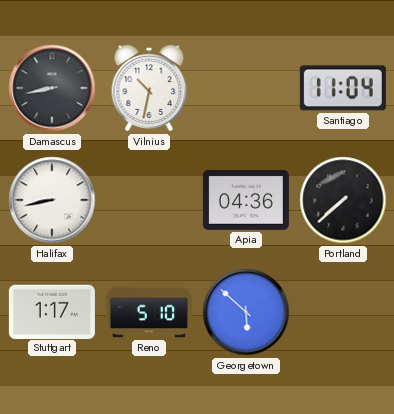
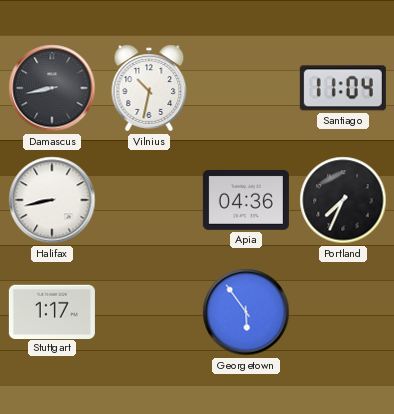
Portland: 7:38 -> 7:34
Reno: 5:10 -> none
Georgetown: 5:52 -> 5:54
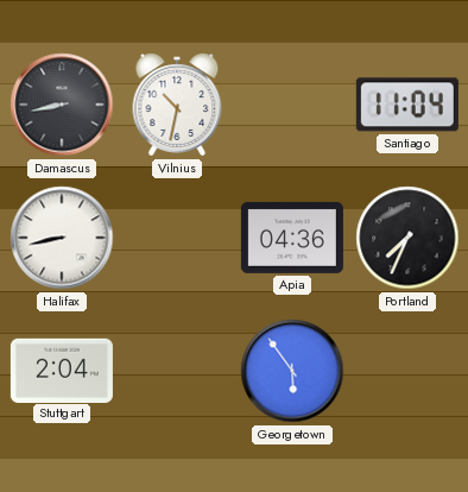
Stuttgart: 1:17 -> 2:04
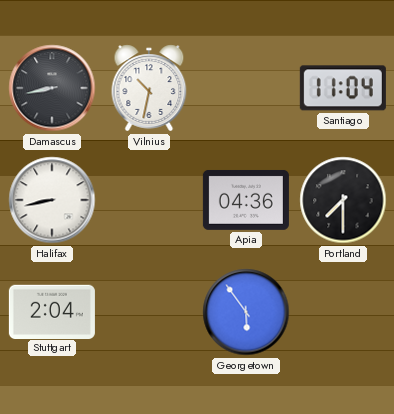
Portland: 7:34 -> 7:30
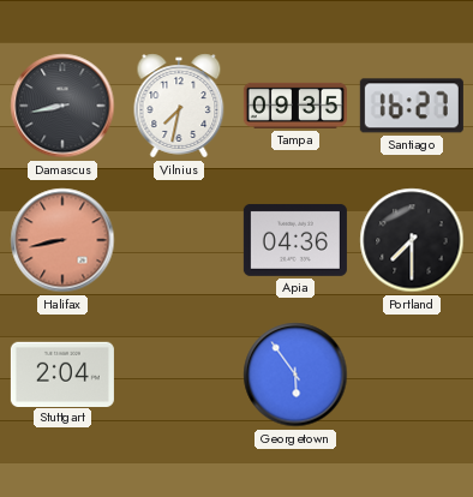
Vilnius: 10:32 -> 7:32
Tampa: none -> 09:35
Santiago: 11:04 -> 16:27
Halifax dial: white -> salmon
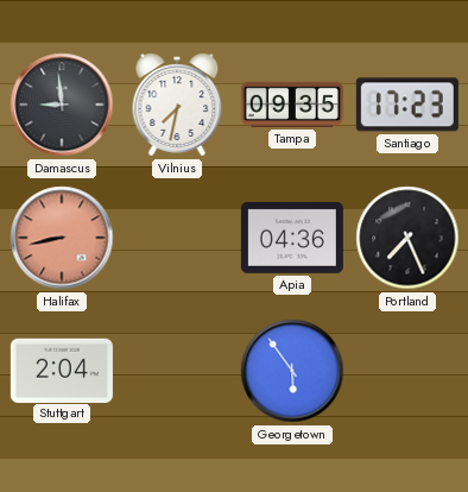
Damascus: 8:43 -> 8:59
Santiago: 16:27 -> 17:23
Portland: 7:30 -> 7:26
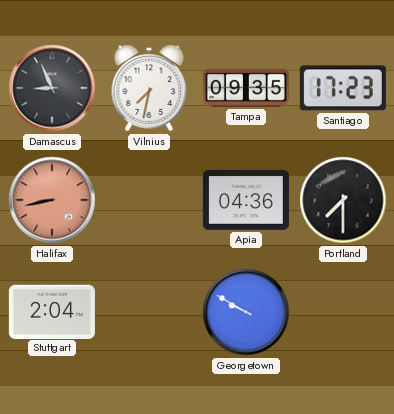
Damascus: 8:59 -> 8:56
Portland: 7:26 -> 7:30
Georgetown: 5:54 -> 9:50
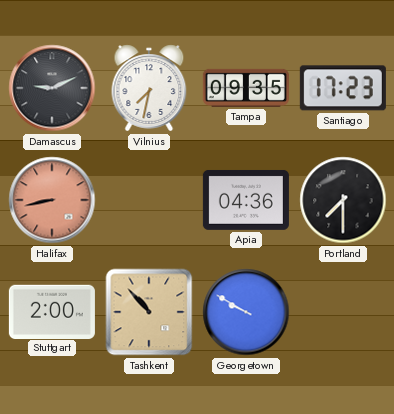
Damascus: 8:56 -> 9:11
Stuttgart: 2:04 -> 2:00
Tashkent: none -> 10:53
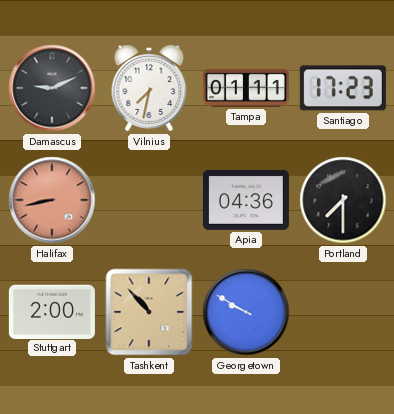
Tampa: 09:35 -> 01:11
